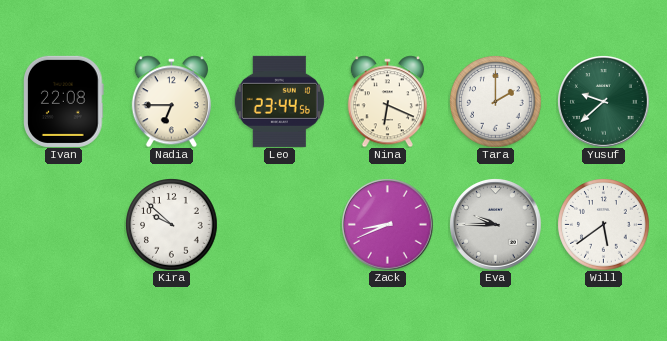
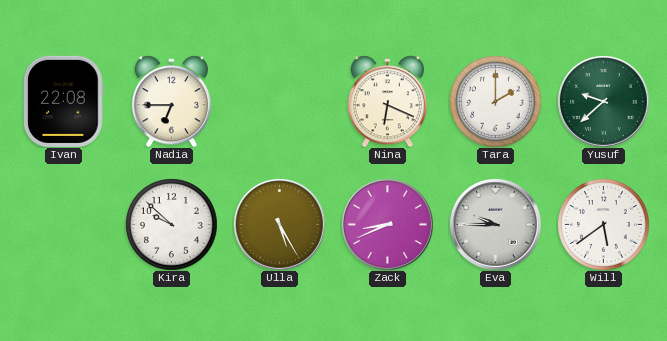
Leo: 23:44 -> none
Ulla: none -> 5:25
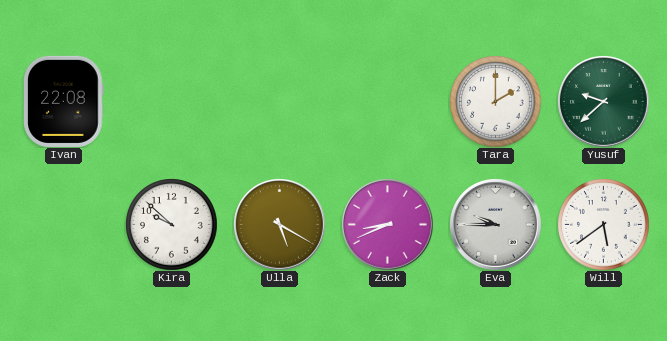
Nadia: 6:45 -> none
Nina: 6:19 -> none
Ulla: 5:25 -> 5:20
